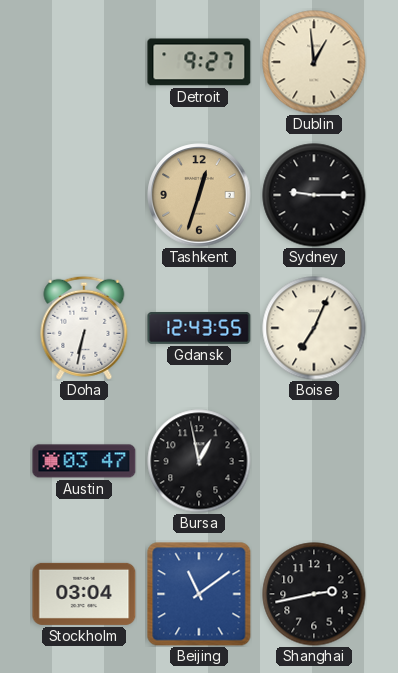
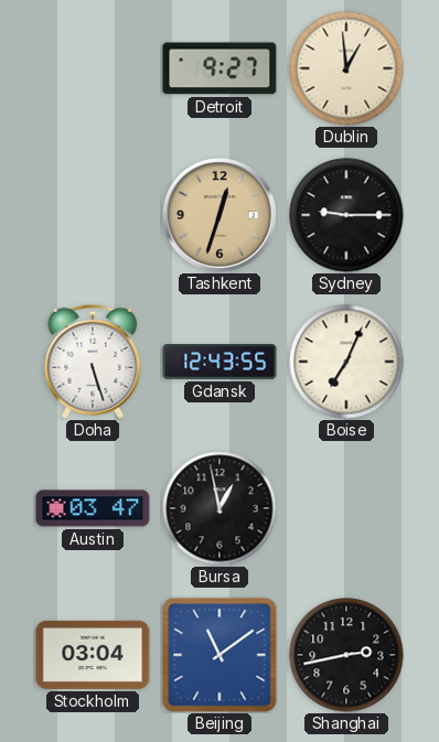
Doha: 6:32 -> 5:27
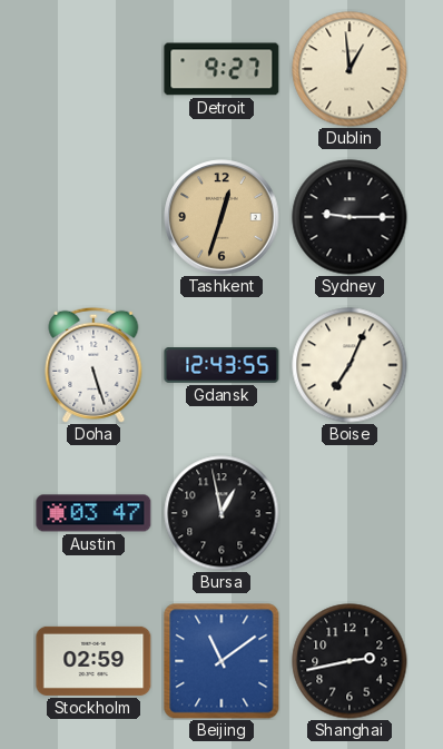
Stockholm: 03:04 -> 02:59
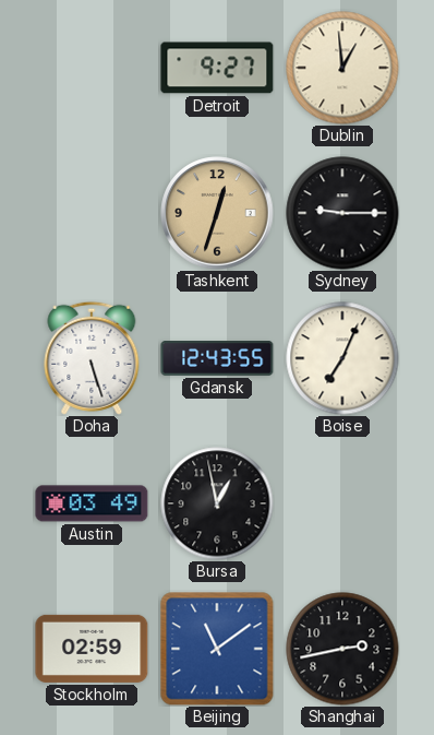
Austin: 03:47 -> 03:49
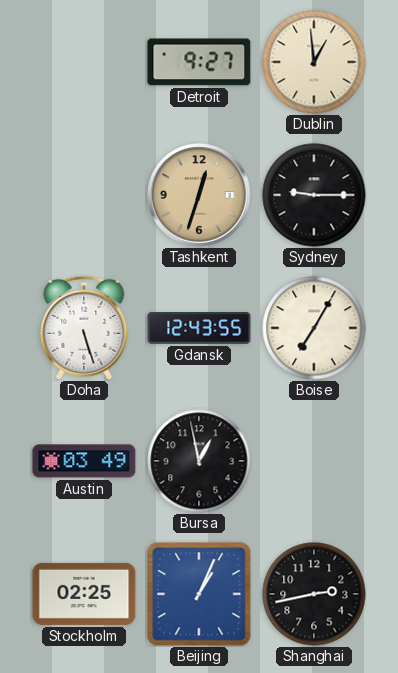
Boise: 7:04 -> 7:05
Stockholm: 02:59 -> 02:25
Beijing: 11:09 -> 1:04
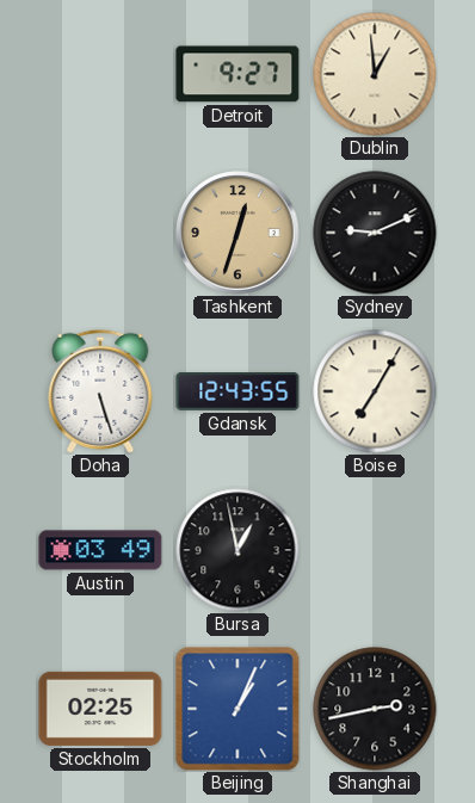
Sydney: 9:15 -> 9:11
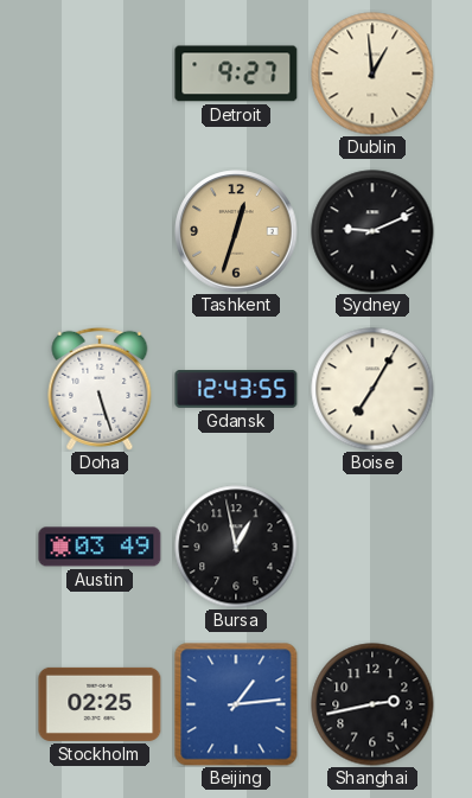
Beijing: 1:04 -> 1:14
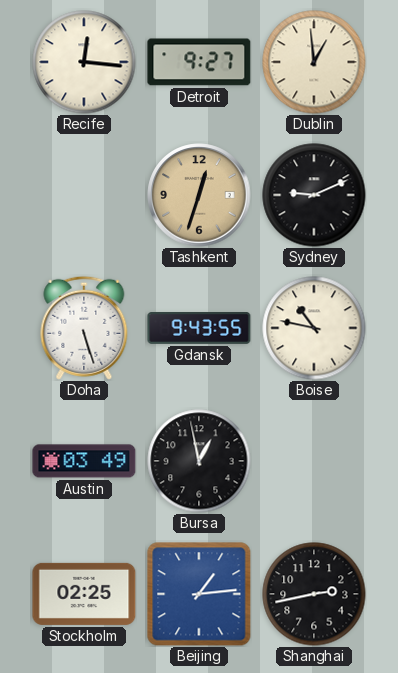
Recife: none -> 12:16
Gdansk: 12:43 -> 9:43
Boise: 7:05 -> 10:47
